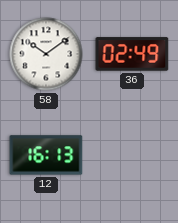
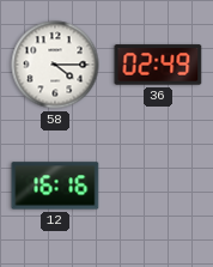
58: 10:09 -> 4:15
12: 16:13 -> 16:16
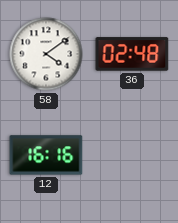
58: 4:15 -> 4:09
36: 02:49 -> 02:48
